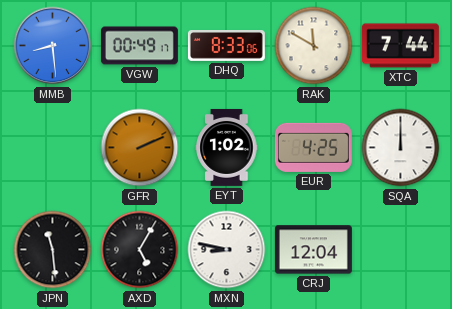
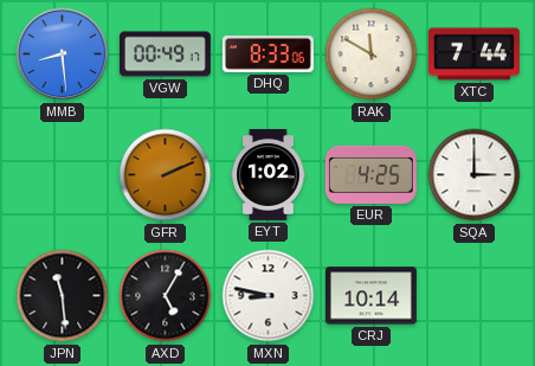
SQA: 12:00 -> 3:00
CRJ: 12:04 -> 10:14
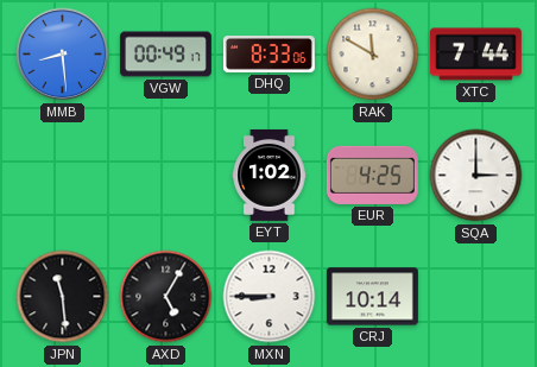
GFR: 2:11 -> none
MXN: 8:47 -> 8:45
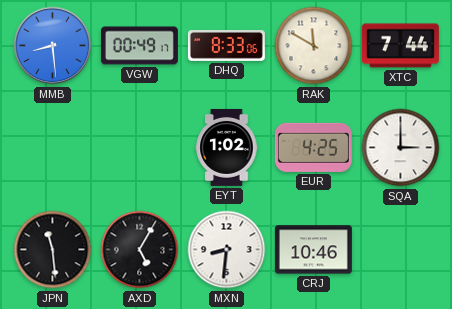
MXN: 8:45 -> 8:31
CRJ: 10:14 -> 10:46
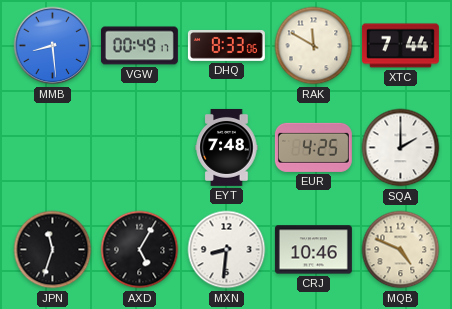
EYT: 1:02 -> 7:48
SQA: 3:00 -> 2:00
JPN: 11:29 -> 11:33
MQB: none -> 4:49
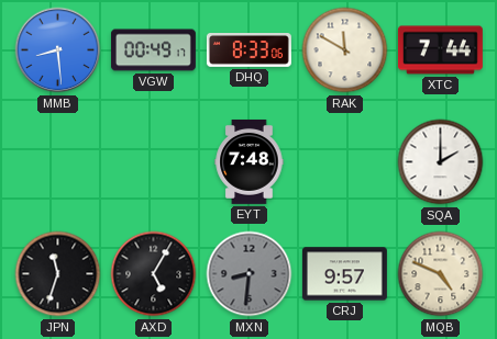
EUR: 4:25 -> none
MXN dial: white -> grey
CRJ: 10:46 -> 9:57
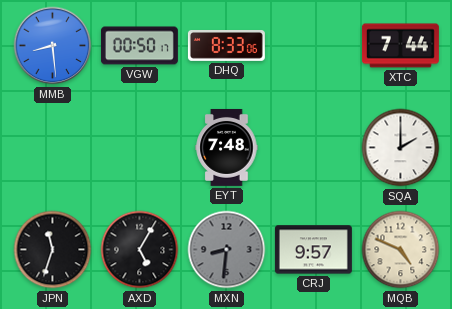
VGW: 00:49 -> 00:50
RAK: 11:50 -> none
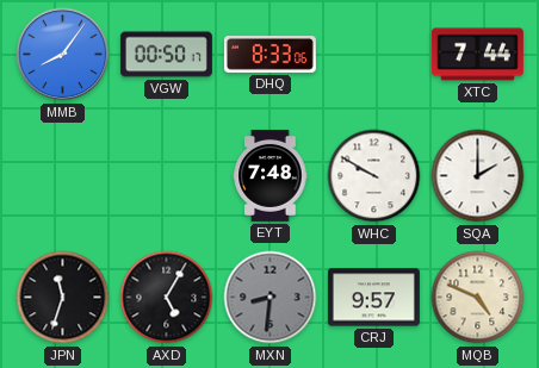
MMB: 8:29 -> 8:06
WHC: none -> 9:50
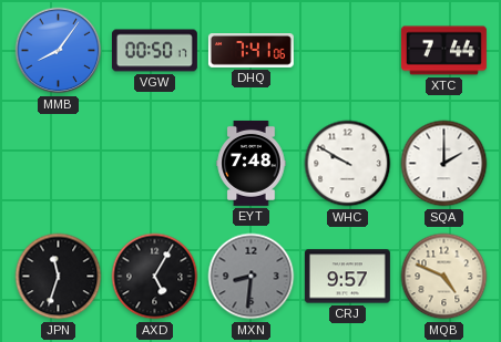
DHQ: 8:33 -> 7:41
